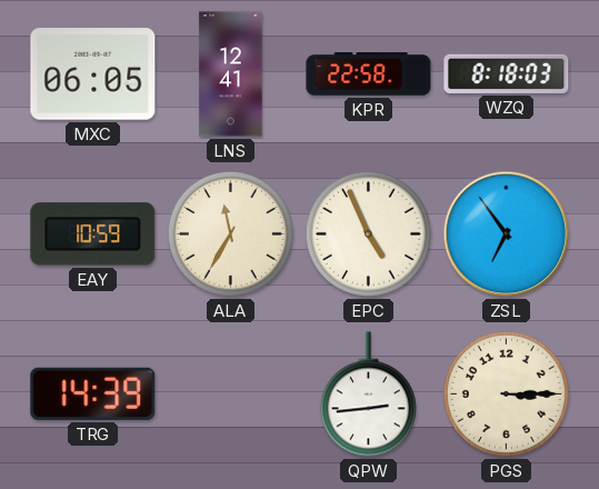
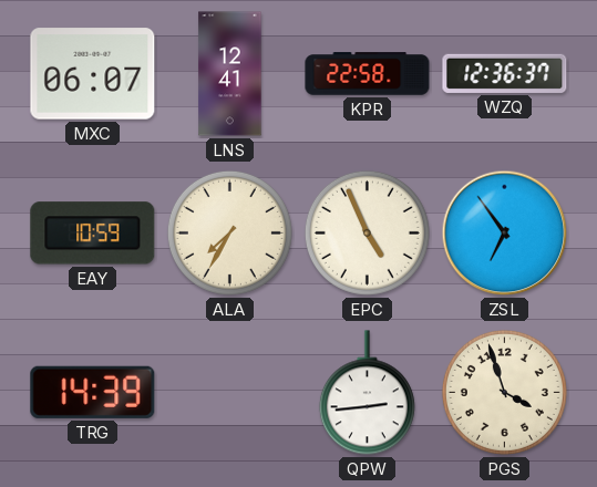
MXC: 06:05 -> 06:07
WZQ: 8:18 -> 12:36
ALA: 11:35 -> 7:35
PGS: 3:15 -> 3:57
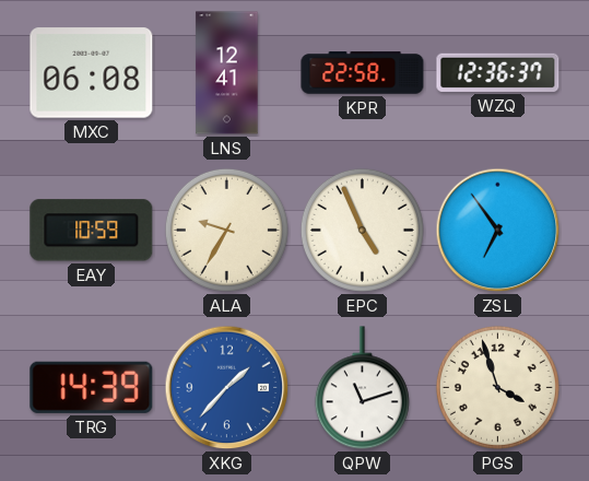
MXC: 06:07 -> 06:08
ALA: 7:35 -> 9:35
XKG: none -> 1:37
QPW: 2:44 -> 11:12
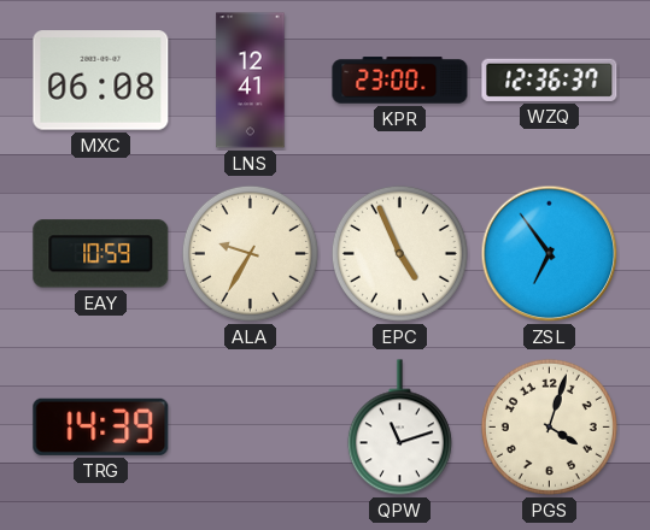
KPR: 22:58 -> 23:00
XKG: 1:37 -> none
PGS: 3:57 -> 4:03
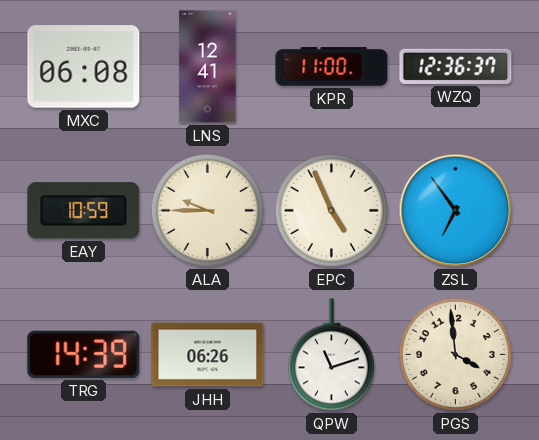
KPR: 23:00 -> 11:00
ALA: 9:35 -> 9:45
JHH: none -> 06:26
PGS: 4:03 -> 3:59
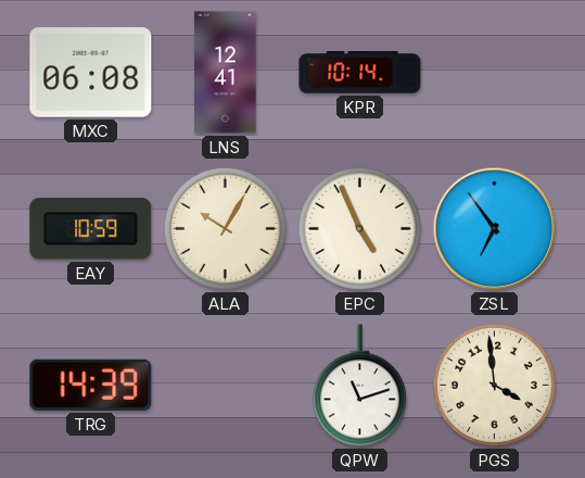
KPR: 11:00 -> 10:14
WZQ: 12:36 -> none
ALA: 9:45 -> 10:05
JHH: 06:26 -> none
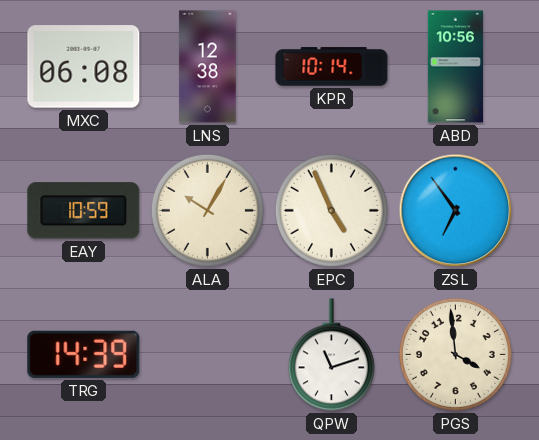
LNS: 12:41 -> 12:38
ABD: none -> 10:56
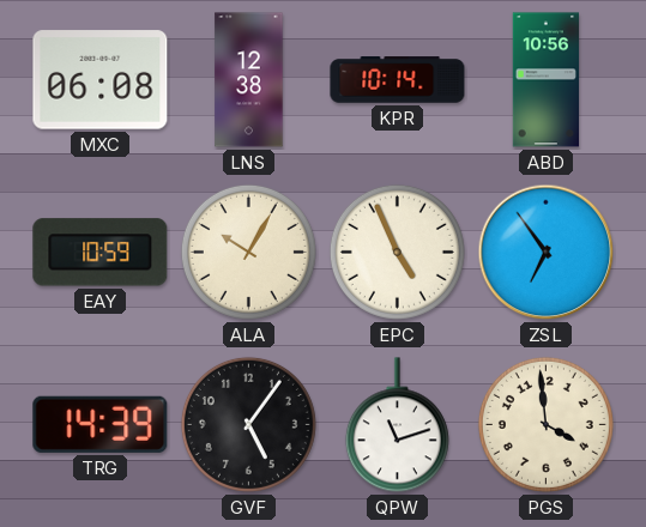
GVF: none -> 5:06
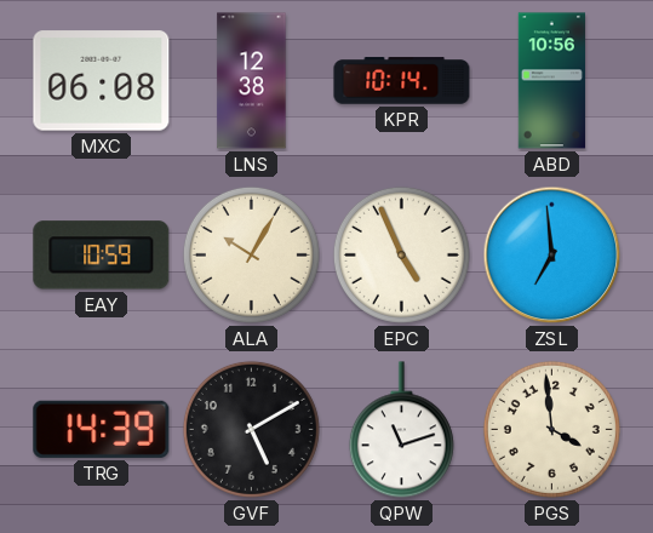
ZSL: 6:54 -> 6:59
GVF: 5:06 -> 5:10
